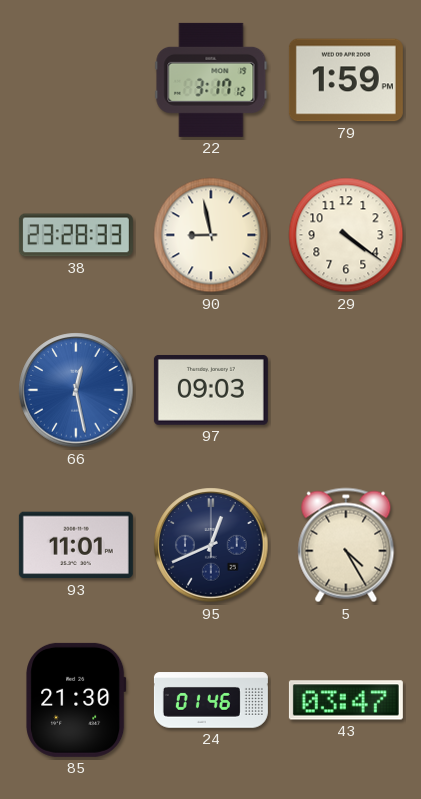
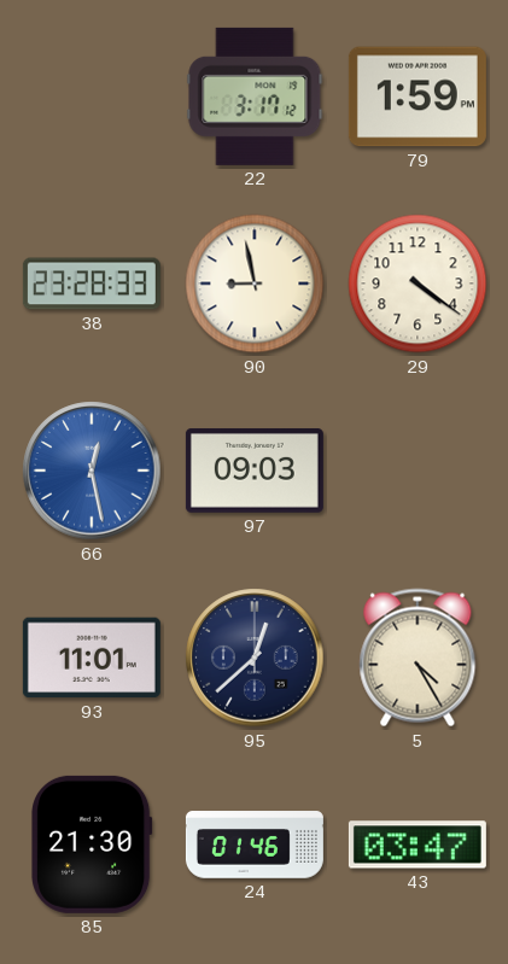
95: 12:41 -> 12:38
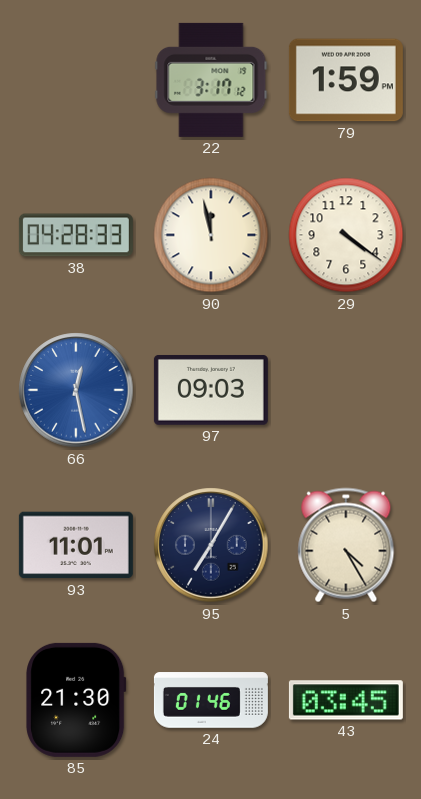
38: 23:28 -> 04:28
90: 8:58 -> 11:58
95: 12:38 -> 7:05
43: 03:47 -> 03:45
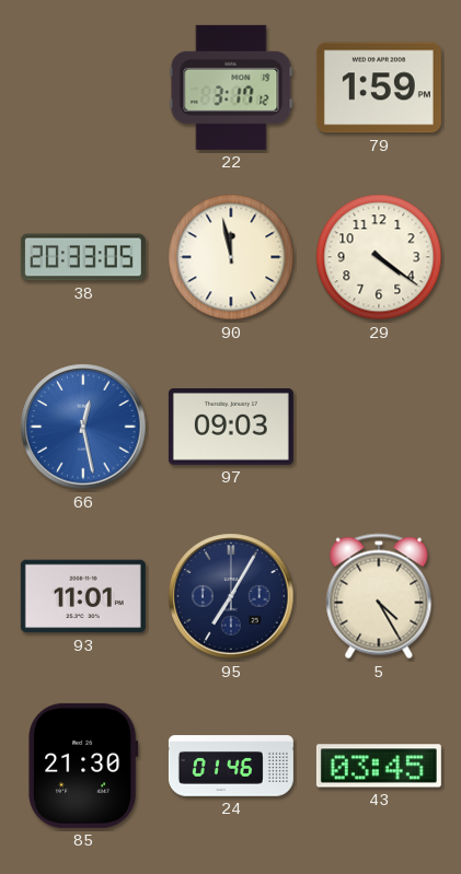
38: 04:28 -> 20:33
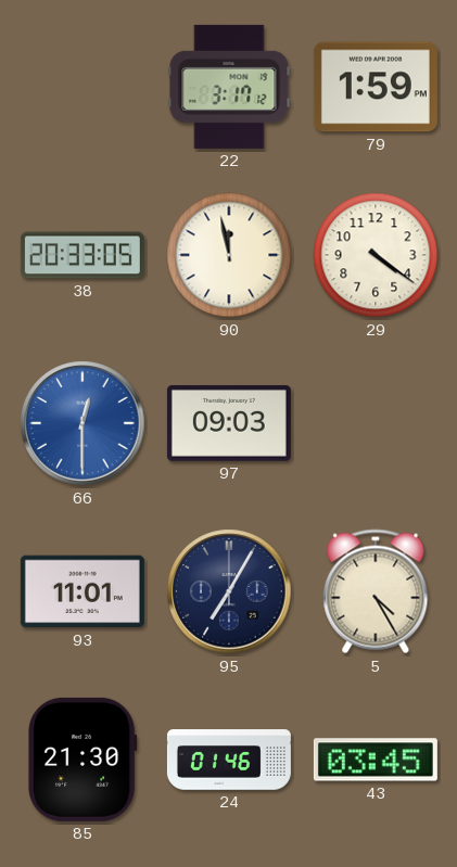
66: 12:28 -> 12:30
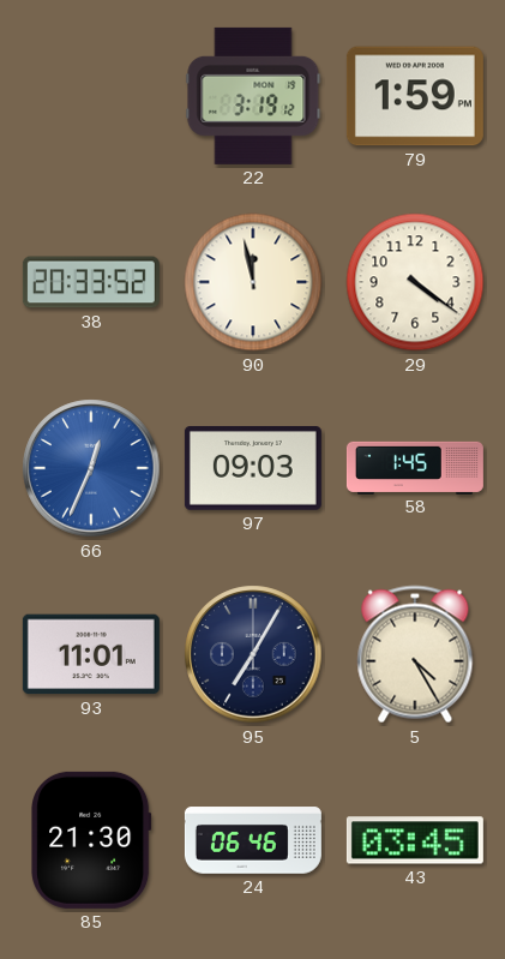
22: 3:17 -> 3:19
38: 20:33:05 -> 20:33:52
66: 12:30 -> 12:34
58: none -> 1:45
24: 01:46 -> 06:46
